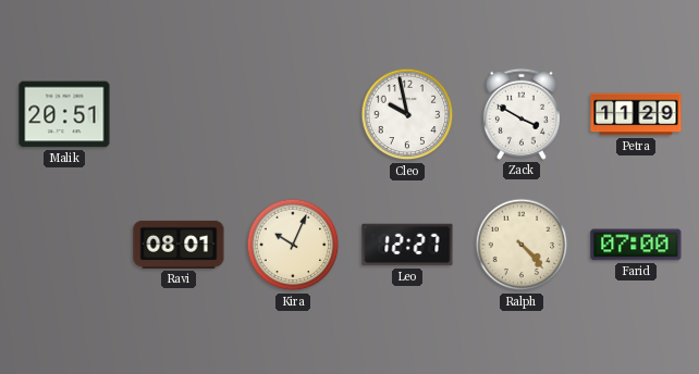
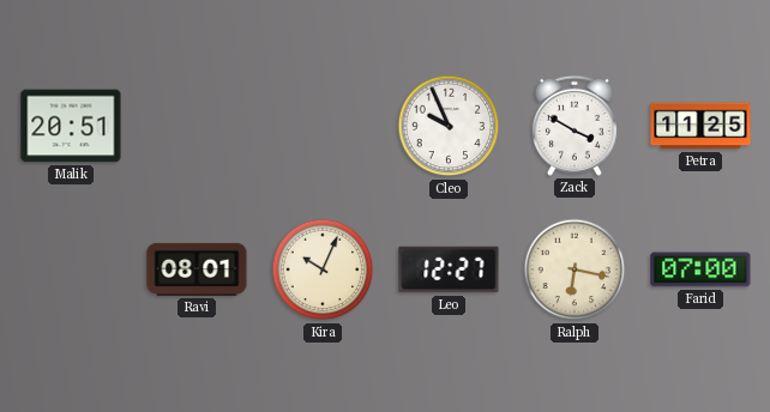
Cleo: 9:58 -> 9:56
Petra: 11:29 -> 11:25
Ralph: 4:23 -> 6:17
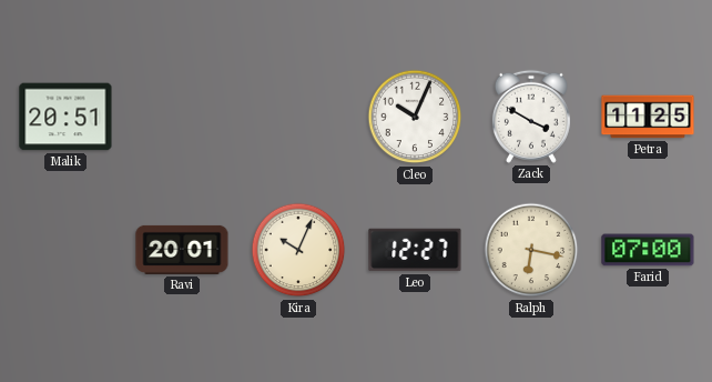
Cleo: 9:56 -> 10:04
Ravi: 08:01 -> 20:01
